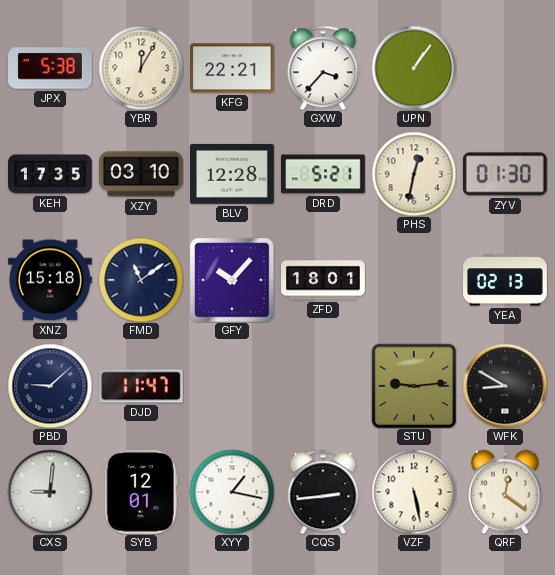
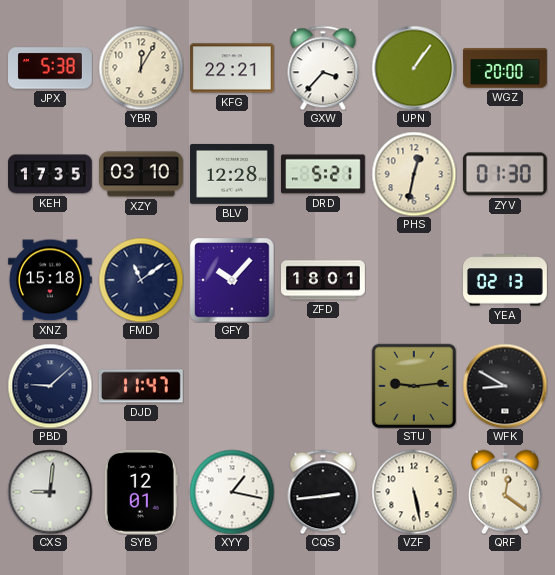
WGZ: none -> 20:00
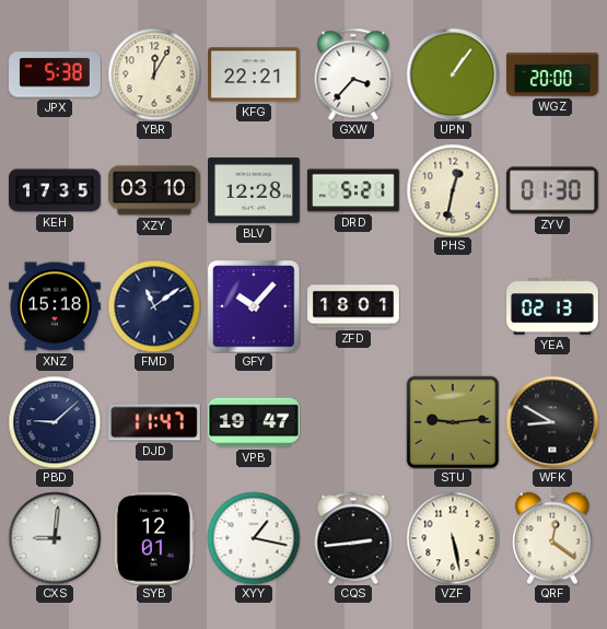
VPB: none -> 19:47
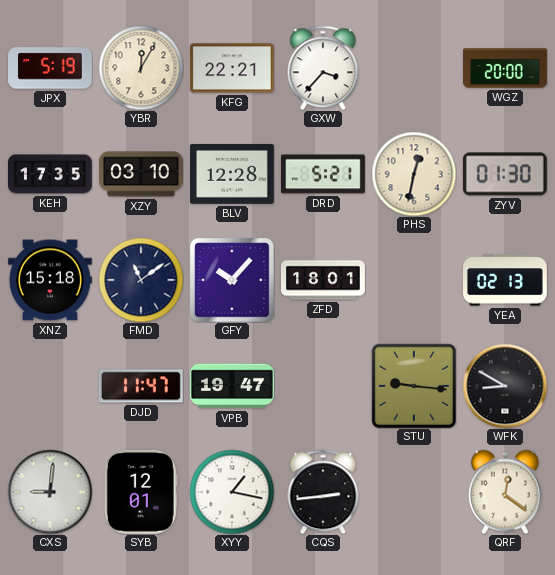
JPX: 5:38 -> 5:19
UPN: 1:06 -> none
PBD: 9:08 -> none
STU: 9:14 -> 9:16
VZF: 5:28 -> none
